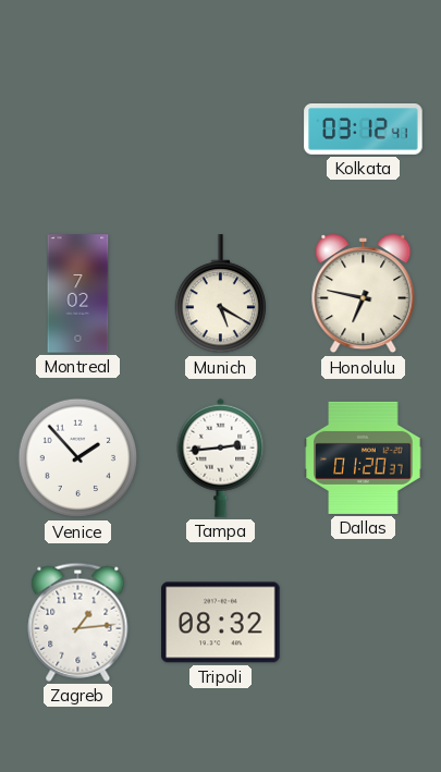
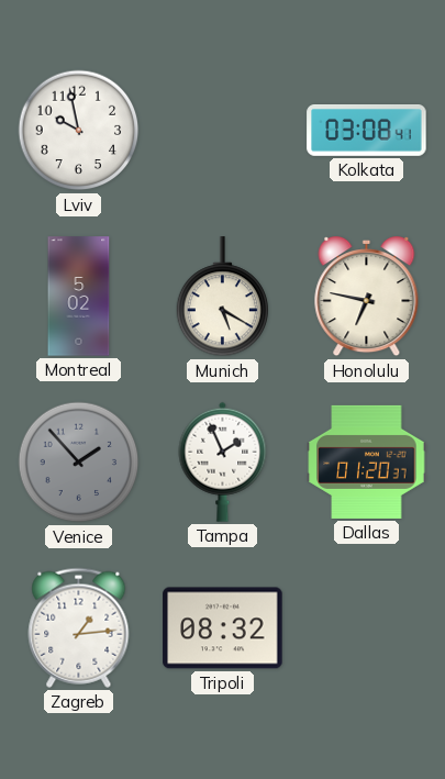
Lviv: none -> 9:58
Kolkata: 03:12 -> 03:08
Montreal: 7:02 -> 5:02
Venice dial: white -> grey
Tampa: 2:44 -> 1:56
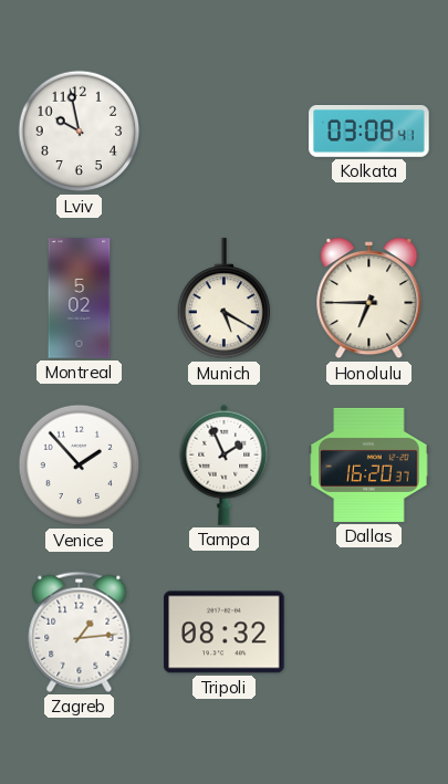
Honolulu: 6:47 -> 6:45
Venice dial: grey -> white
Dallas: 01:20 -> 16:20
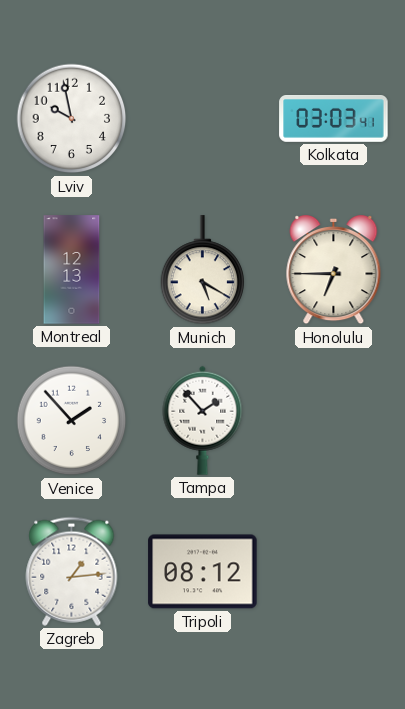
Kolkata: 03:08 -> 03:03
Montreal: 5:02 -> 12:13
Tampa: 1:56 -> 1:53
Dallas: 16:20 -> none
Tripoli: 08:32 -> 08:12
